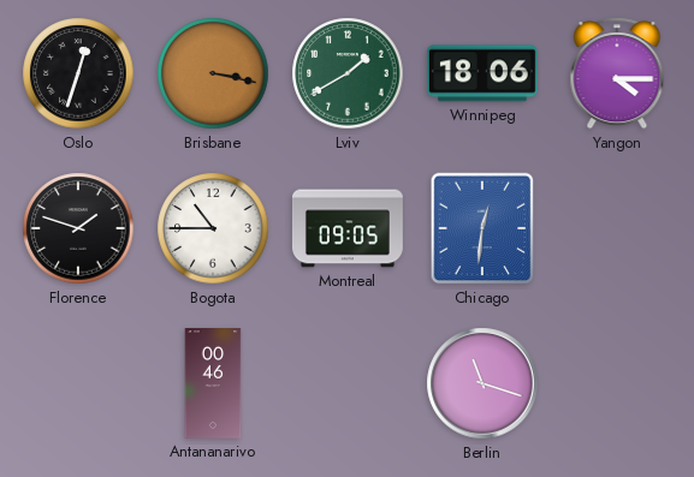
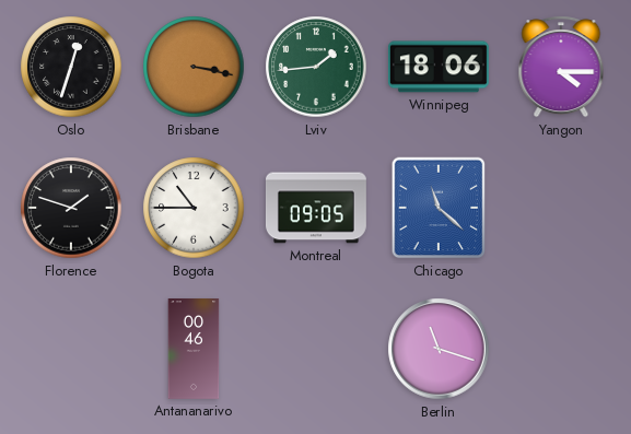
Lviv: 1:40 -> 1:44
Chicago: 12:31 -> 11:22
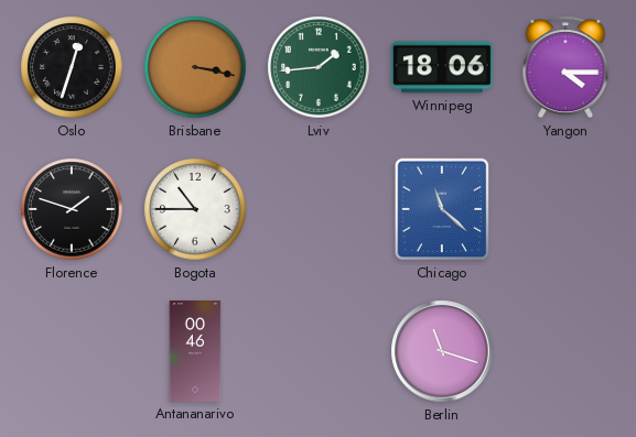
Montreal: 09:05 -> none
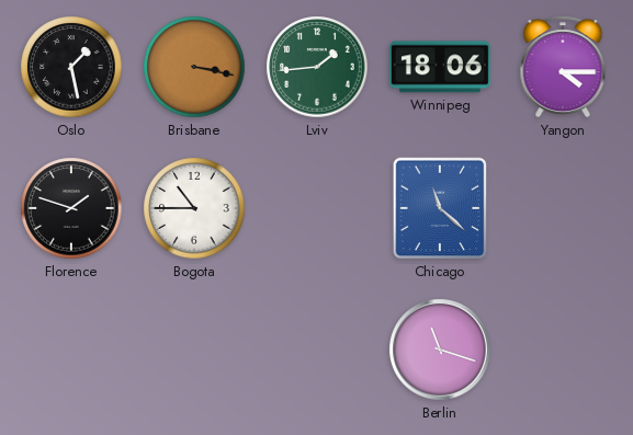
Oslo: 12:33 -> 1:28
Antananarivo: 00:46 -> none
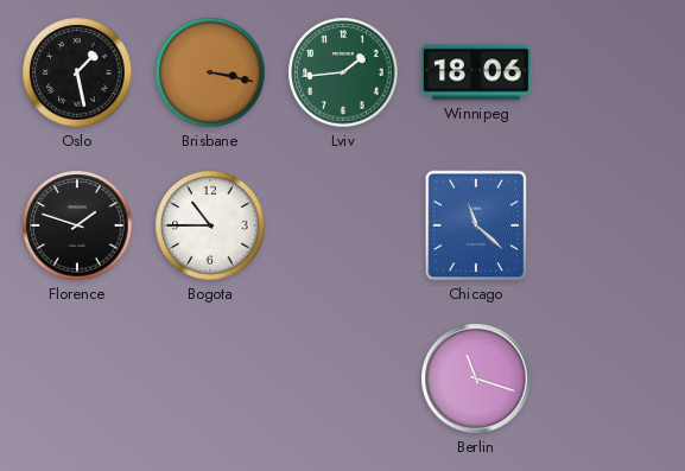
Yangon: 4:15 -> none
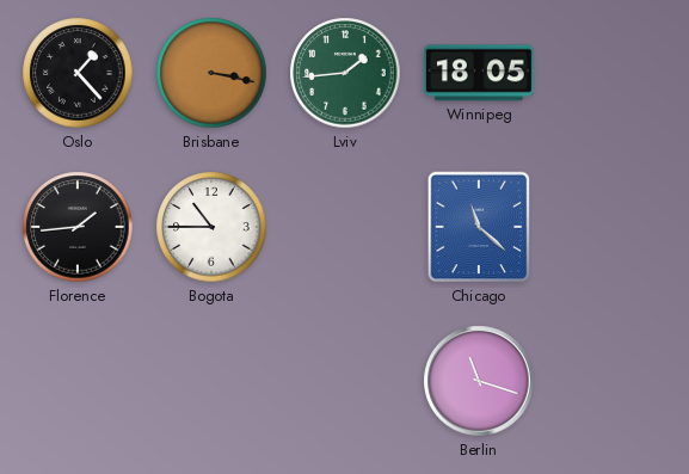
Oslo: 1:28 -> 1:23
Winnipeg: 18:06 -> 18:05
Florence: 1:48 -> 1:44
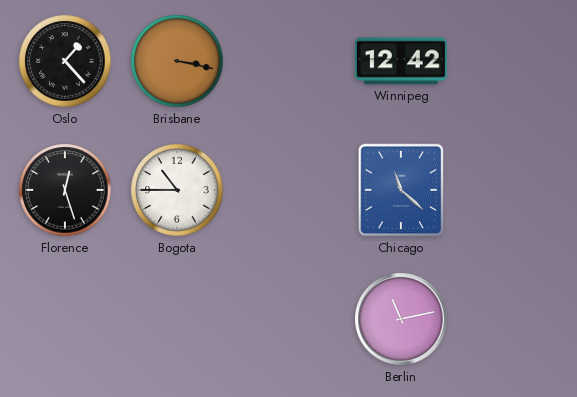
Lviv: 1:44 -> none
Winnipeg: 18:05 -> 12:42
Florence: 1:44 -> 12:27
Berlin: 11:18 -> 11:13
